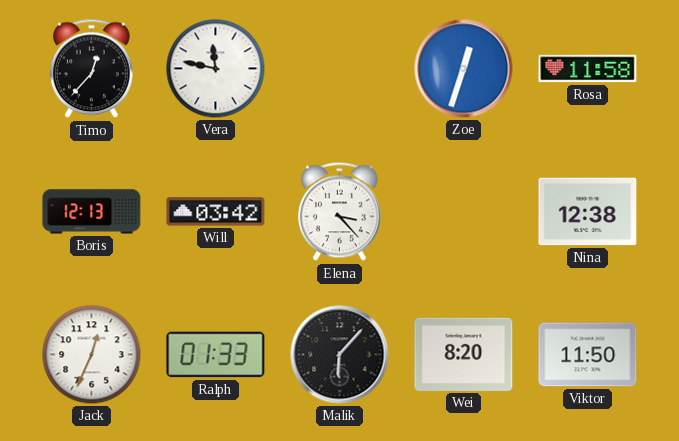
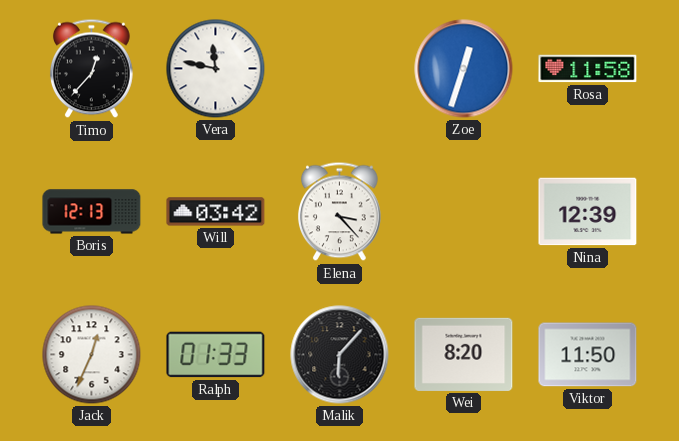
Nina: 12:38 -> 12:39
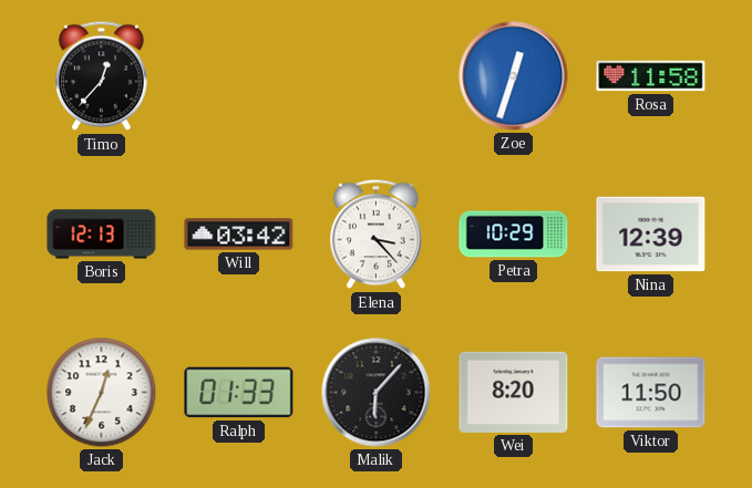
Vera: 11:47 -> none
Petra: none -> 10:29
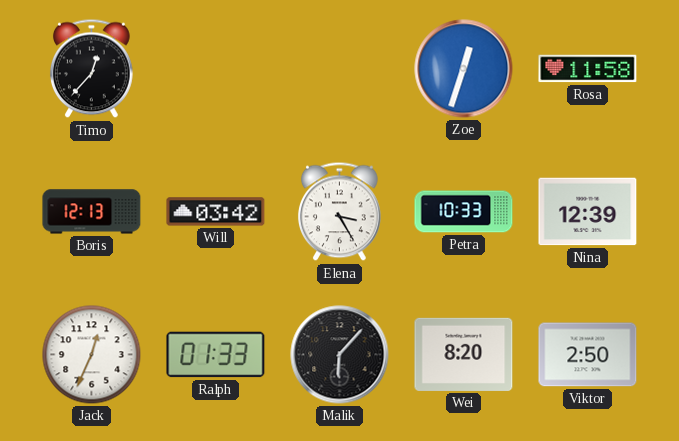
Elena: 3:23 -> 3:25
Petra: 10:29 -> 10:33
Viktor: 11:50 -> 2:50
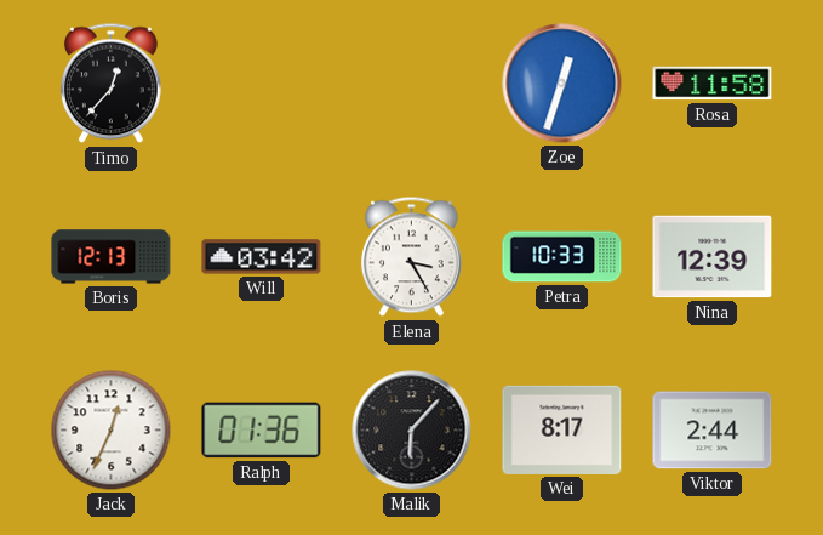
Ralph: 01:33 -> 01:36
Wei: 8:20 -> 8:17
Viktor: 2:50 -> 2:44
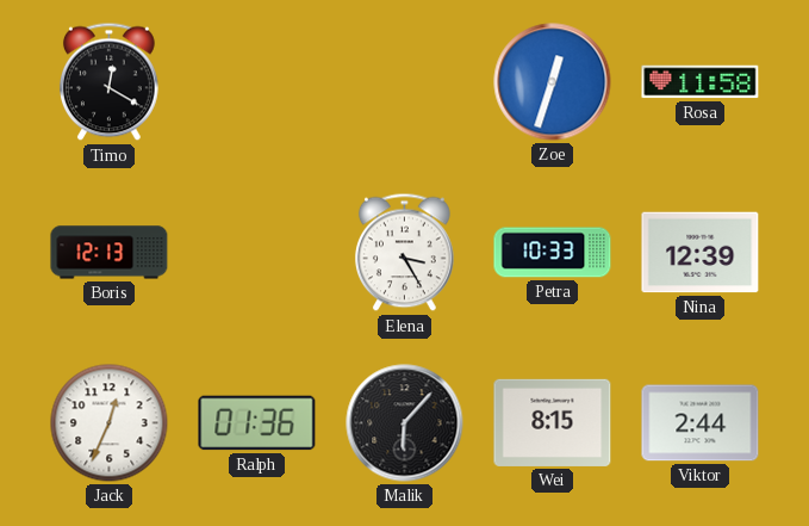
Timo: 12:37 -> 12:20
Will: 03:42 -> none
Wei: 8:17 -> 8:15
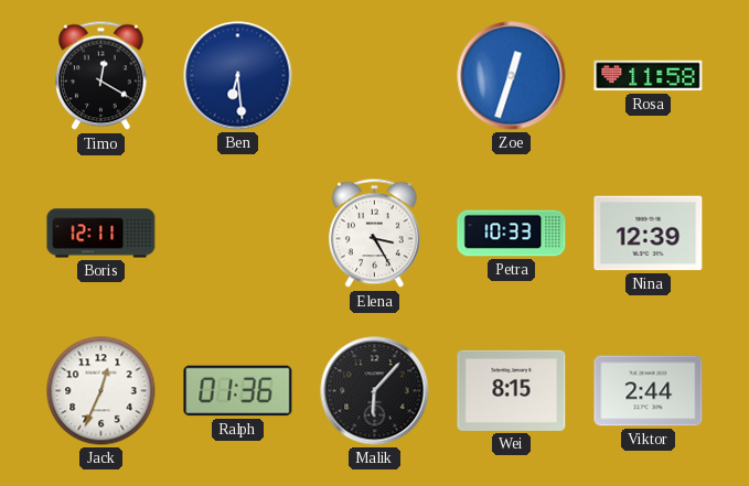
Ben: none -> 6:29
Boris: 12:13 -> 12:11
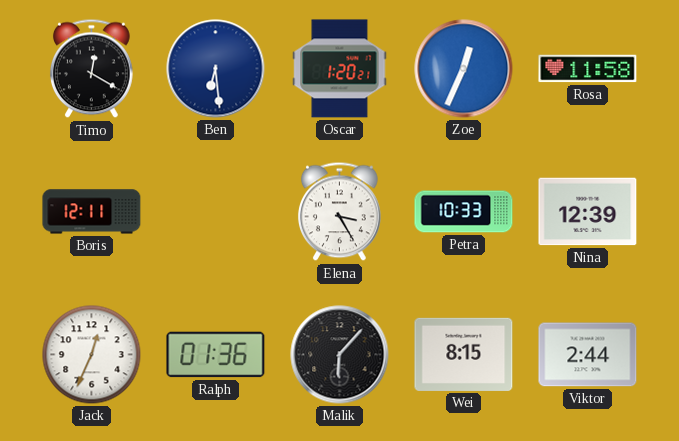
Oscar: none -> 1:20
Zoe: 12:33 -> 12:34
